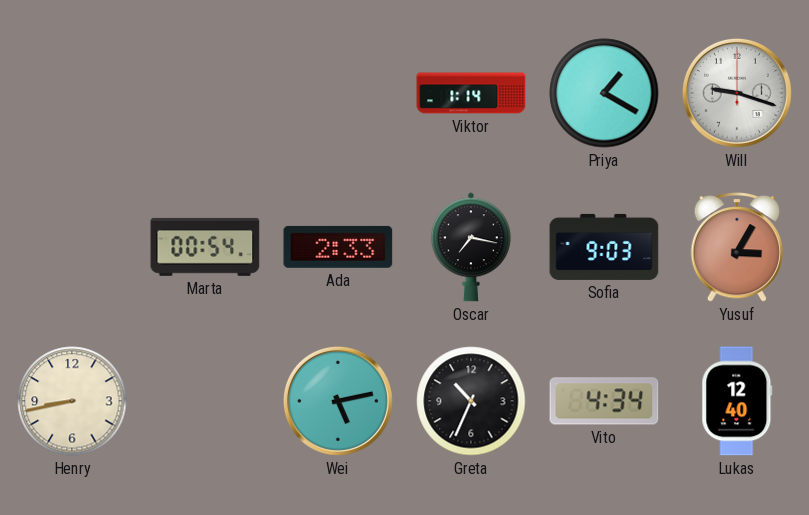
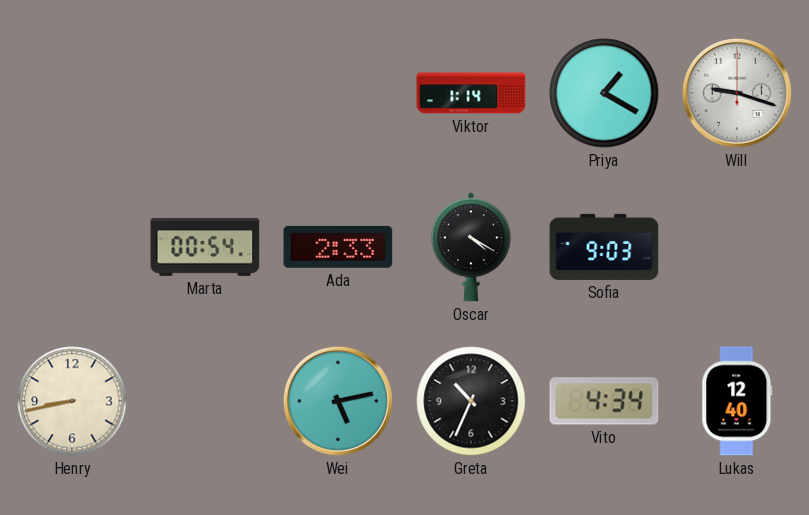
Oscar: 7:17 -> 4:20
Yusuf: 3:05 -> none
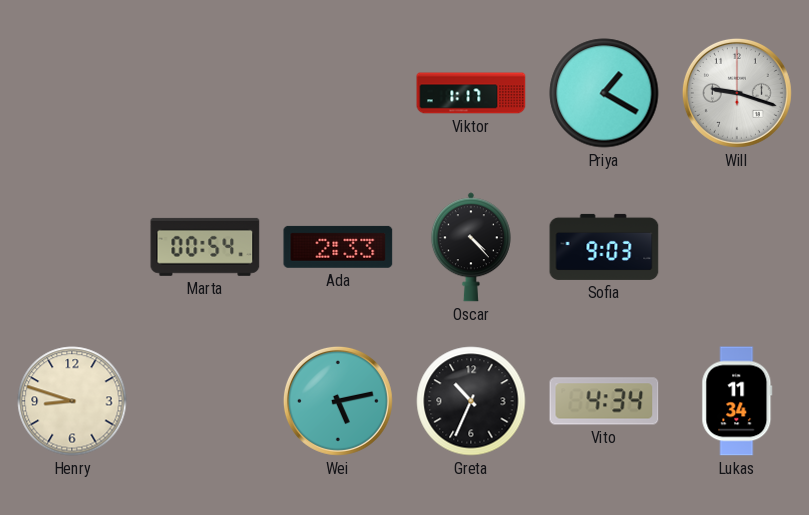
Viktor: 1:14 -> 1:17
Oscar: 4:20 -> 4:23
Henry: 8:43 -> 8:48
Lukas: 12:40 -> 11:34
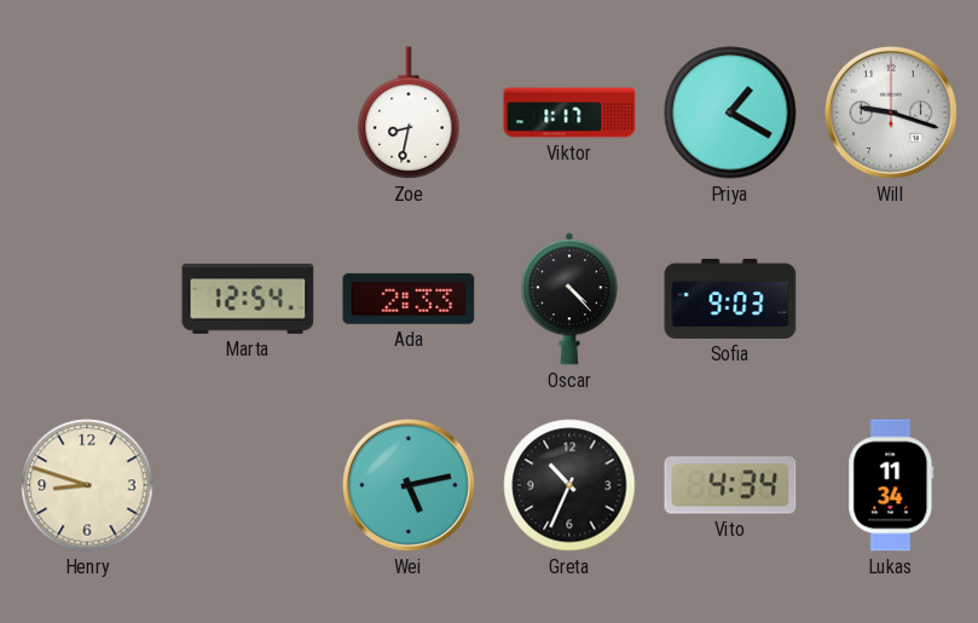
Zoe: none -> 8:32
Marta: 00:54 -> 12:54
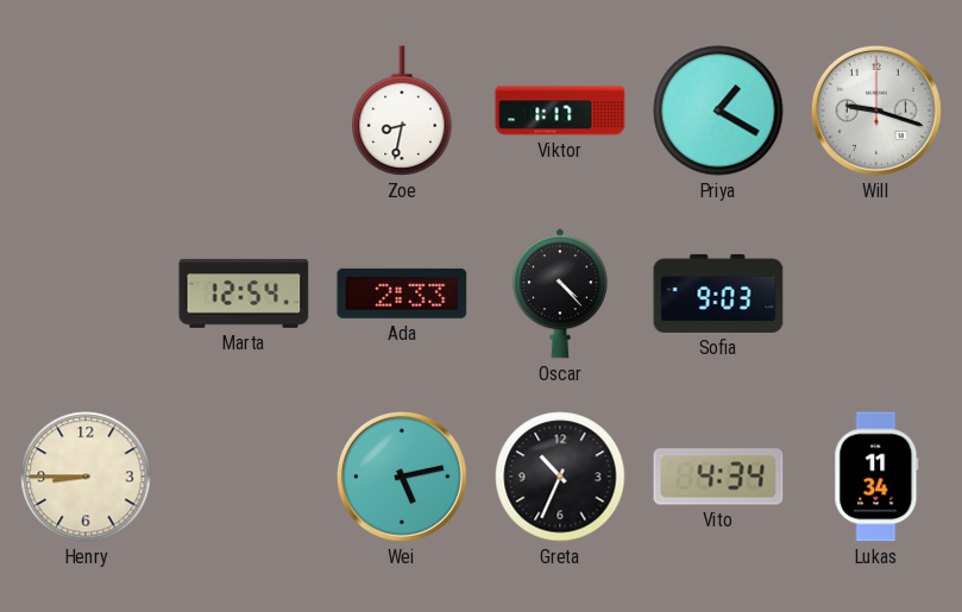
Henry: 8:48 -> 8:45
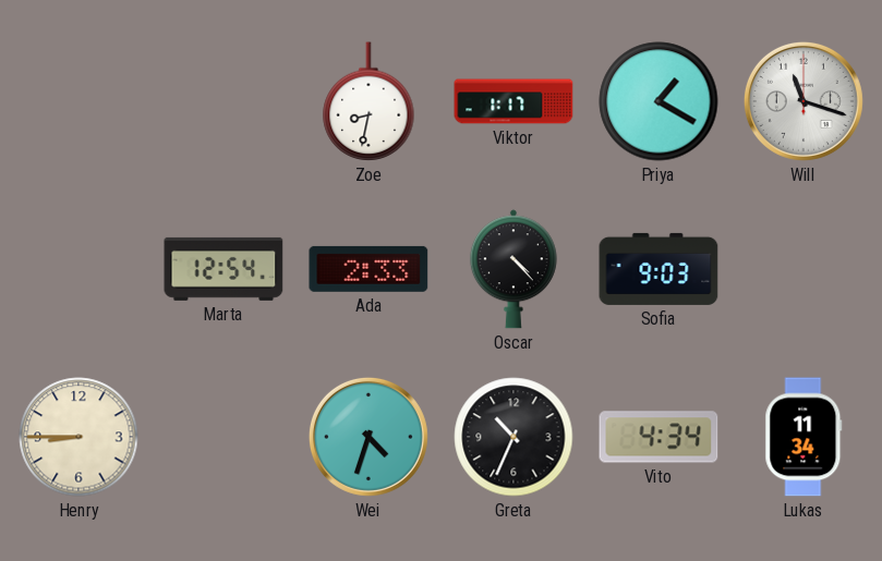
Will: 9:18 -> 11:18
Wei: 5:13 -> 4:33
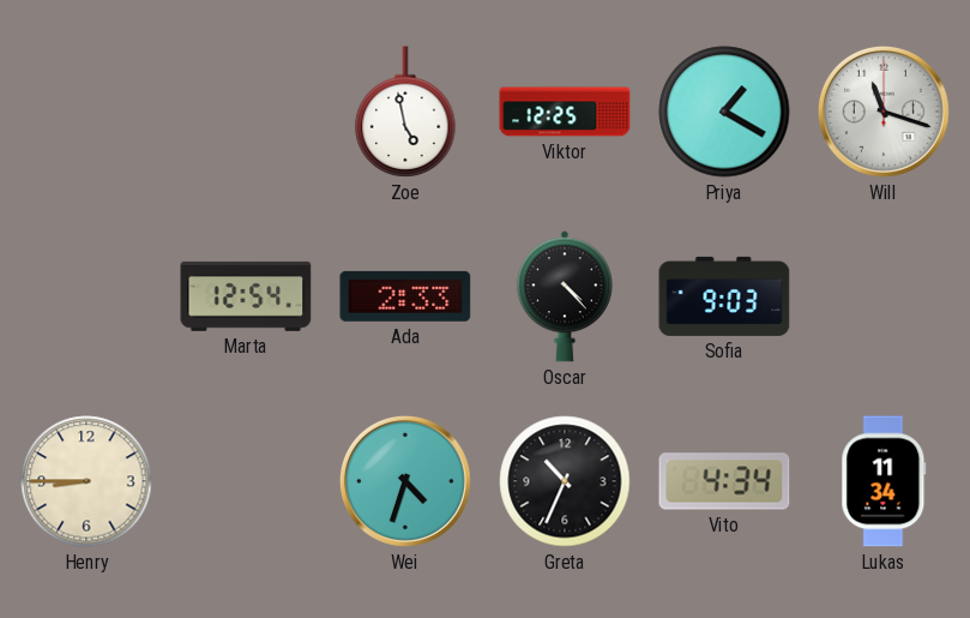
Zoe: 8:32 -> 4:58
Viktor: 1:17 -> 12:25
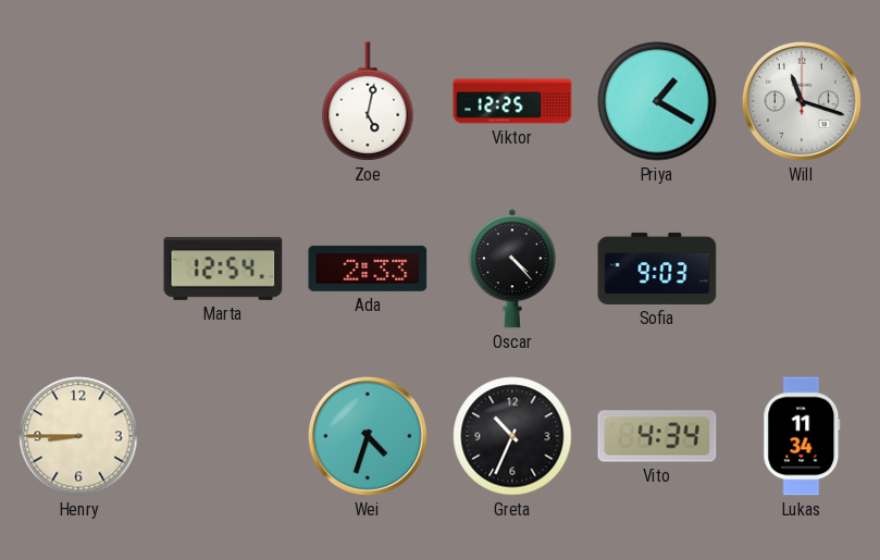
Zoe: 4:58 -> 5:02
